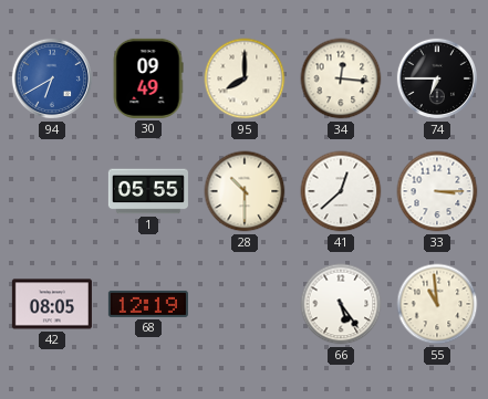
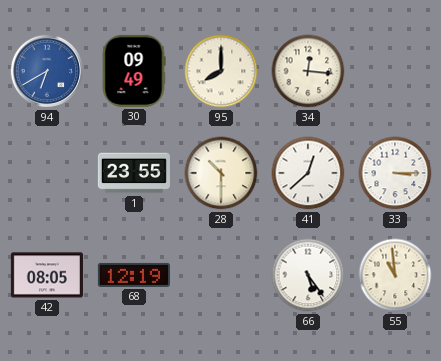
74: 6:45 -> none
1: 05:55 -> 23:55
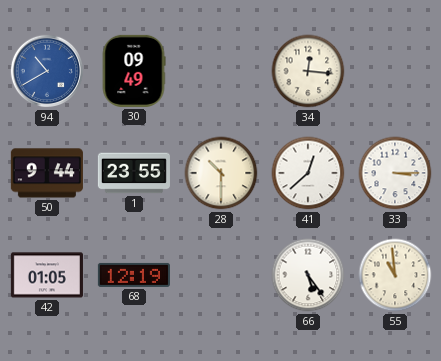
94: 6:40 -> 10:40
95: 8:00 -> none
50: none -> 9:44
42: 08:05 -> 01:05
